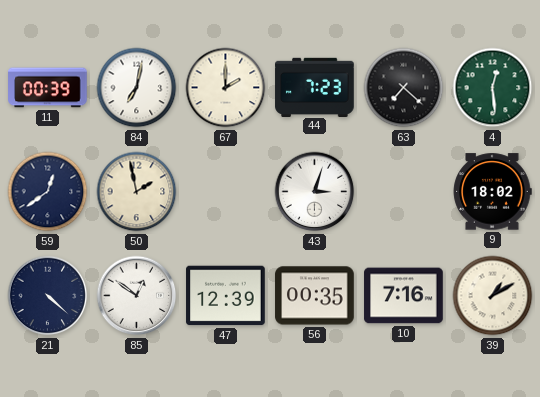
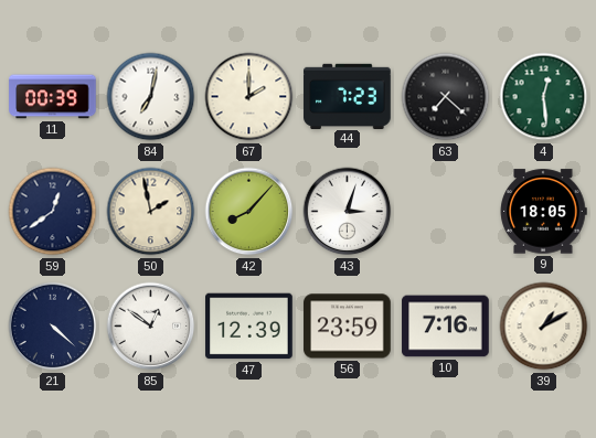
42: none -> 8:07
9: 18:02 -> 18:05
56: 00:35 -> 23:59
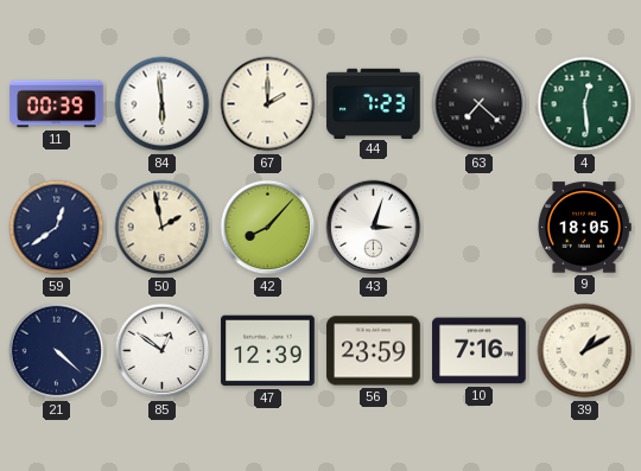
84: 7:02 -> 5:59
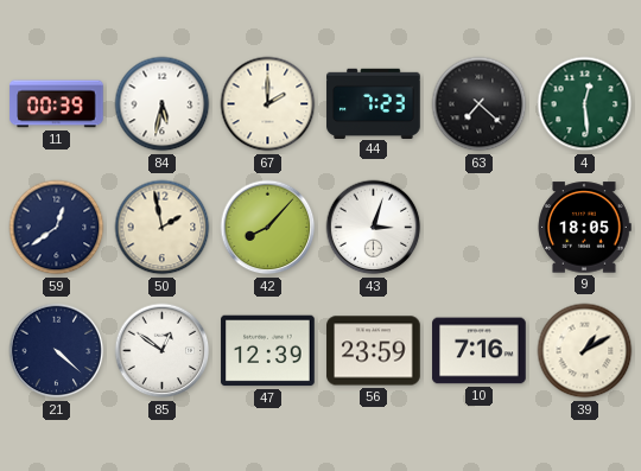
84: 5:59 -> 5:32
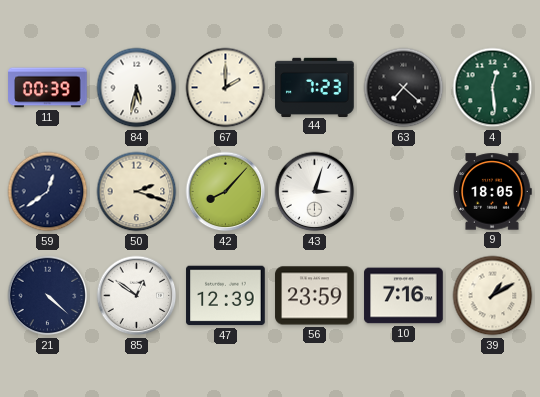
50: 1:58 -> 2:18
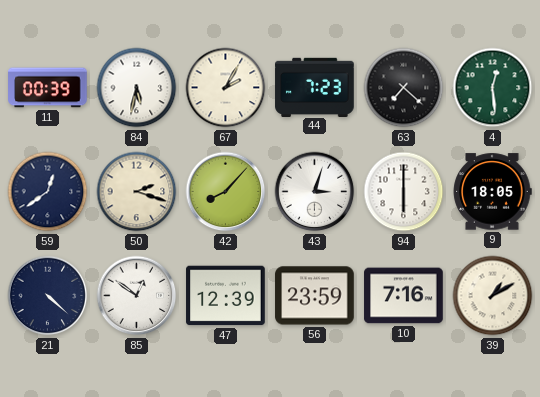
67: 2:00 -> 2:05
94: none -> 6:00
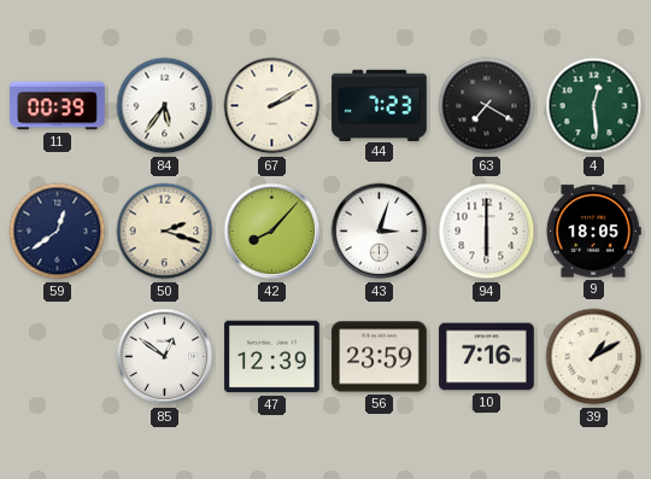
84: 5:32 -> 5:36
67: 2:05 -> 2:10
63: 7:22 -> 7:20
21: 4:22 -> none
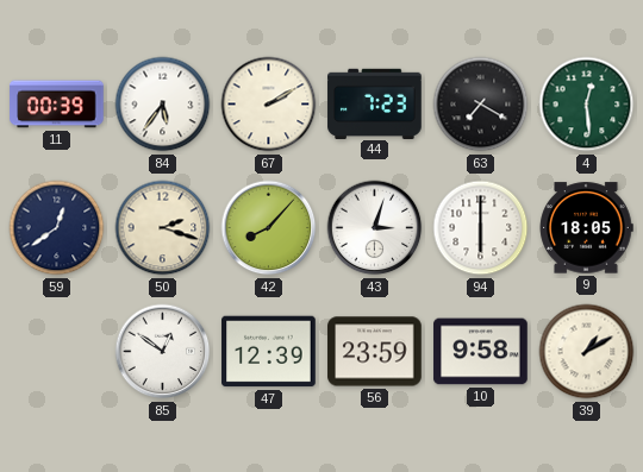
10: 7:16 -> 9:58
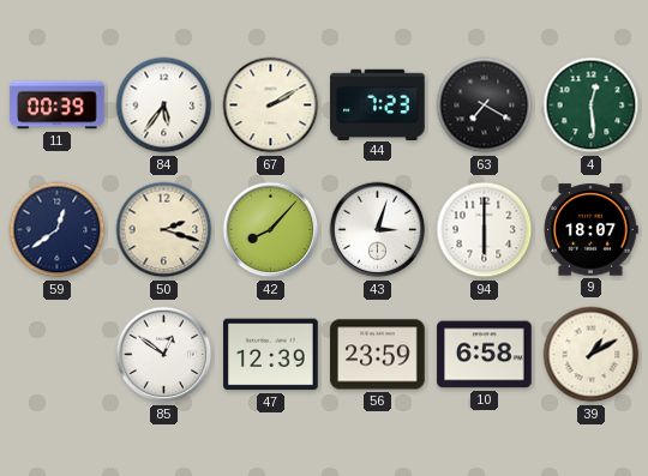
9: 18:05 -> 18:07
10: 9:58 -> 6:58
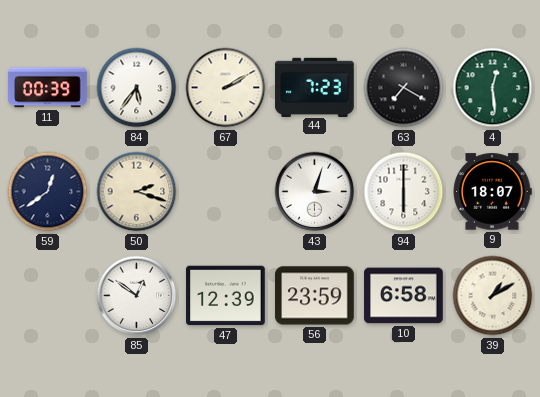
42: 8:07 -> none
